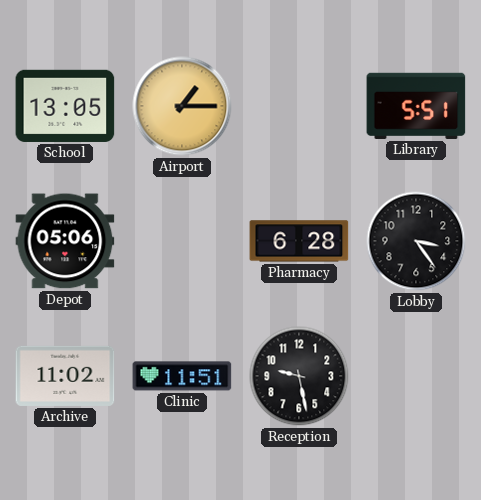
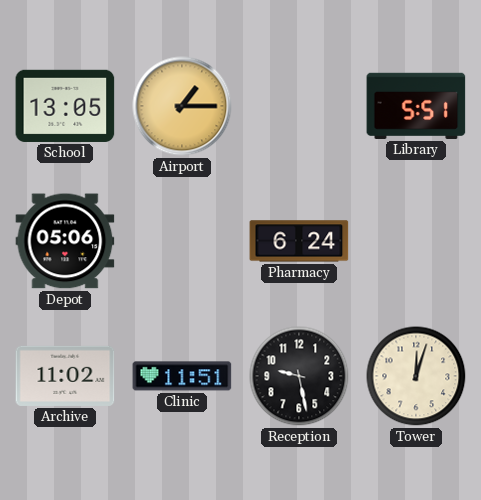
Pharmacy: 6:28 -> 6:24
Lobby: 3:24 -> none
Tower: none -> 12:03
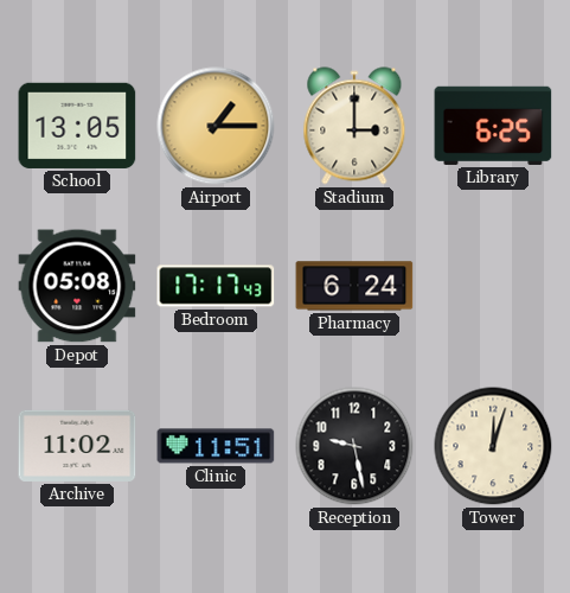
Stadium: none -> 3:00
Library: 5:51 -> 6:25
Depot: 05:06 -> 05:08
Bedroom: none -> 17:17
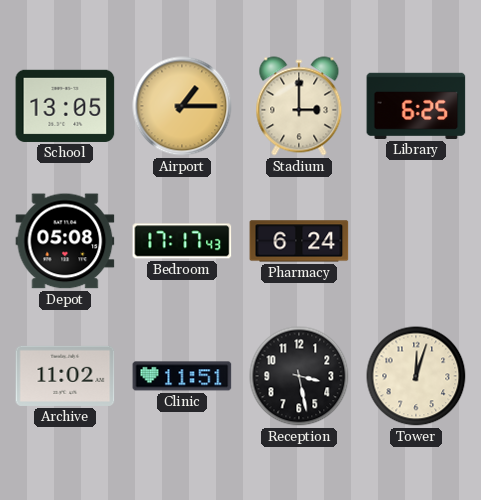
Reception: 9:28 -> 3:28
